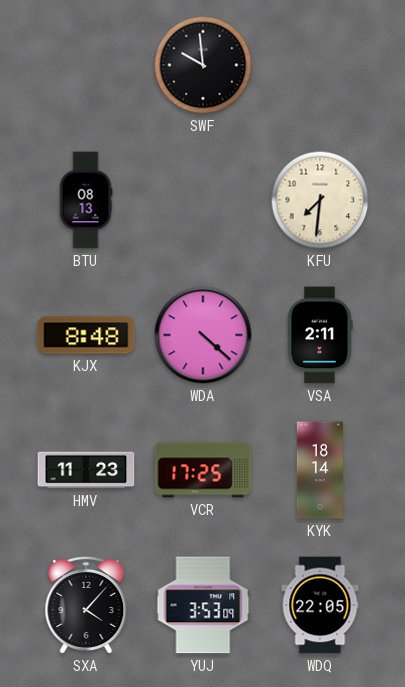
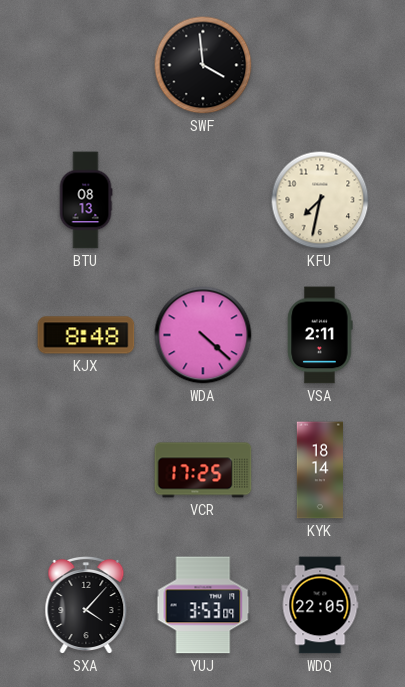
SWF: 9:59 -> 3:59
KFU: 7:31 -> 7:32
HMV: 11:23 -> none
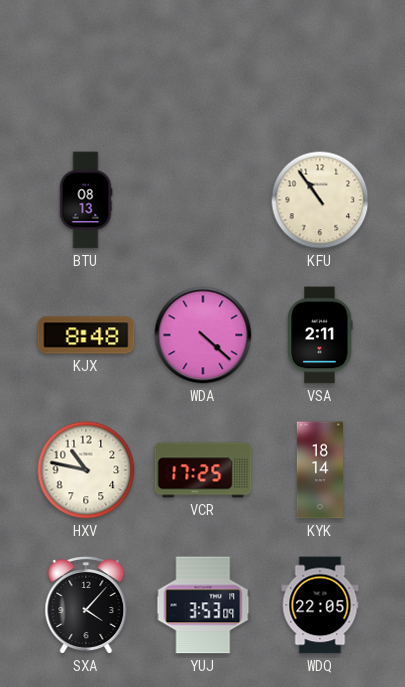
SWF: 3:59 -> none
KFU: 7:32 -> 10:54
HXV: none -> 10:47
